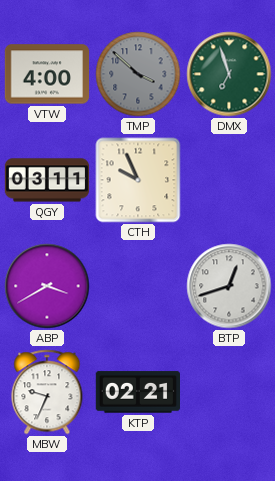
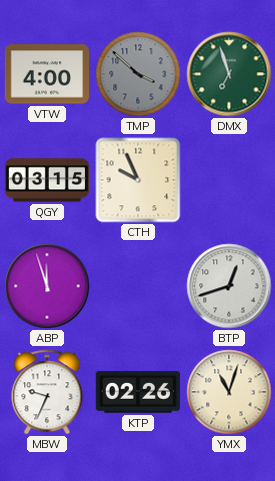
QGY: 03:11 -> 03:15
ABP: 3:40 -> 11:57
KTP: 02:21 -> 02:26
YMX: none -> 11:03
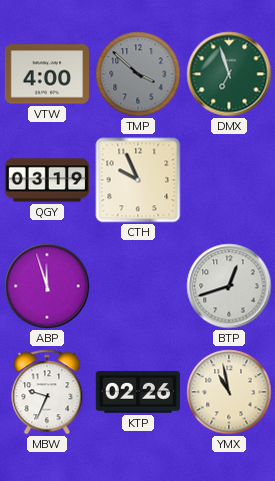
QGY: 03:15 -> 03:19
YMX: 11:03 -> 10:58
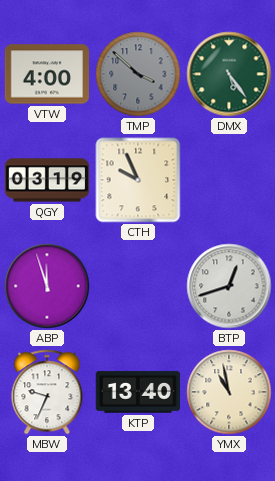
DMX: 6:57 -> 5:24
KTP: 02:26 -> 13:40
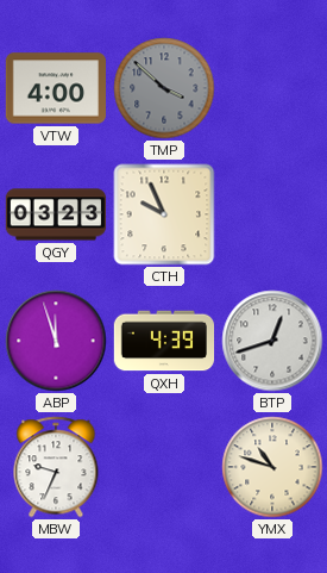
DMX: 5:24 -> none
QGY: 03:19 -> 03:23
QXH: none -> 4:39
KTP: 13:40 -> none
YMX: 10:58 -> 10:48
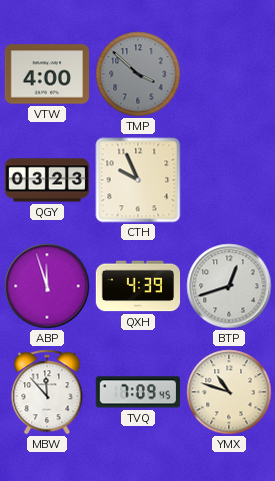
MBW: 9:34 -> 11:53
TVQ: none -> 7:09
